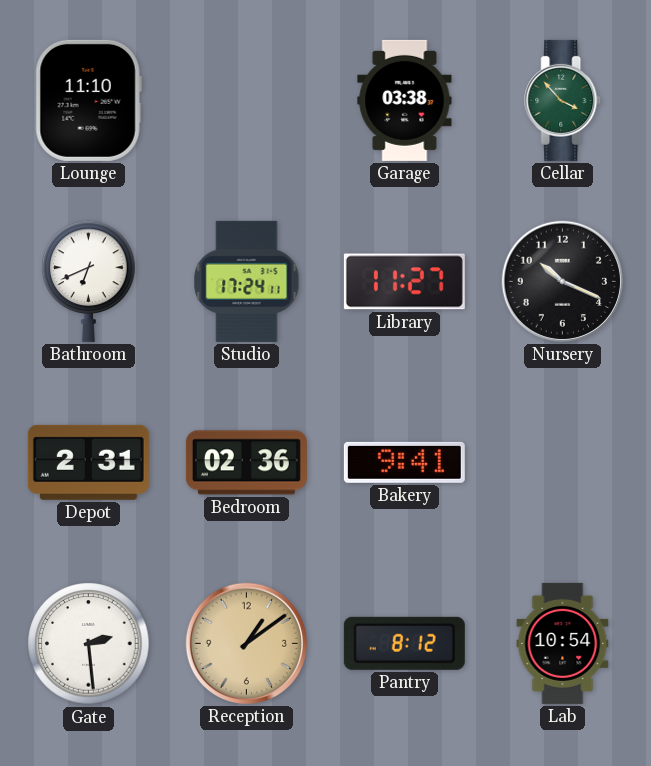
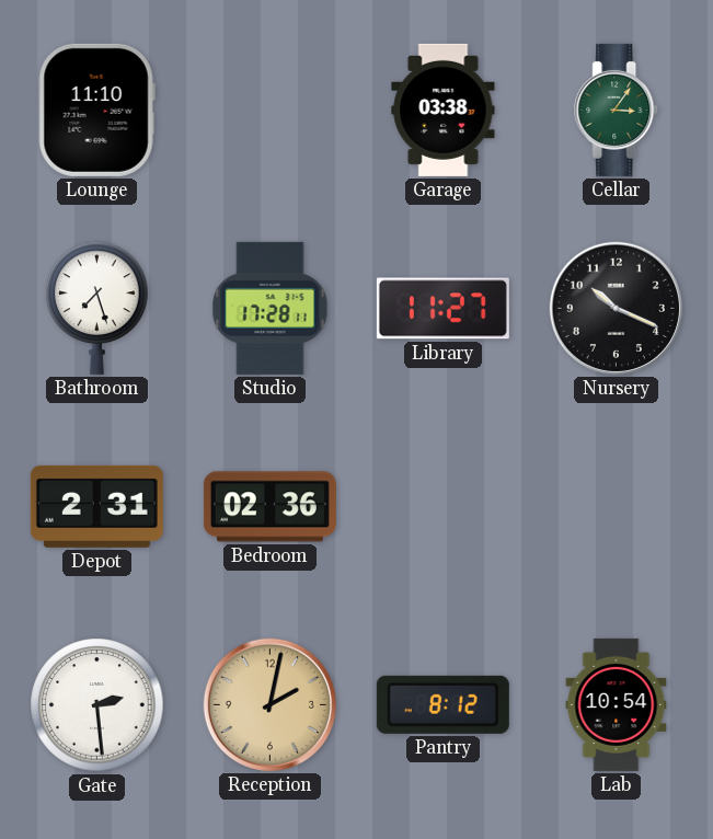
Cellar: 3:53 -> 3:06
Bathroom: 6:41 -> 7:27
Studio: 17:24 -> 17:28
Bakery: 9:41 -> none
Reception: 1:09 -> 2:02
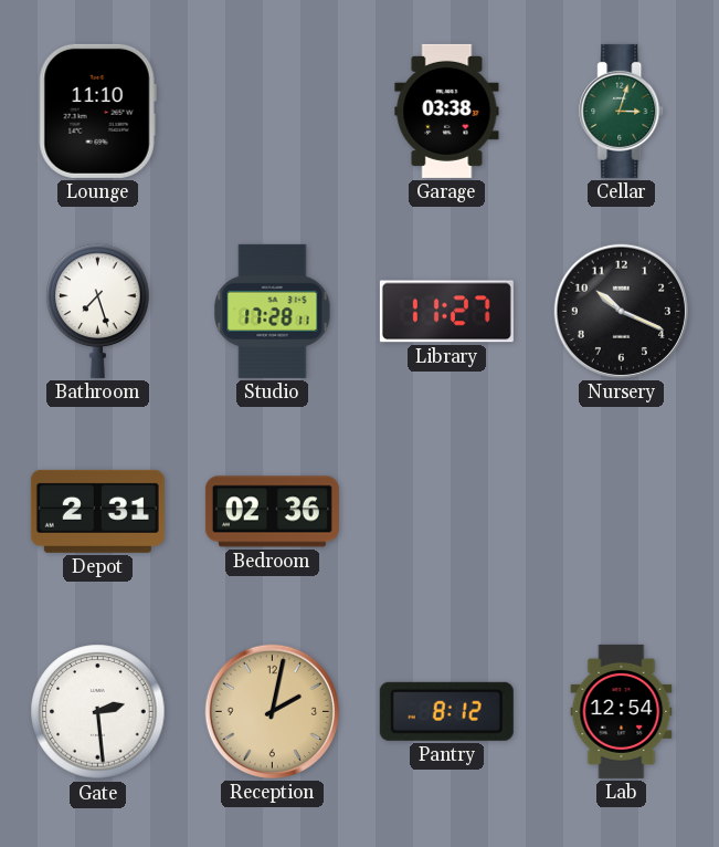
Cellar: 3:06 -> 3:03
Lab: 10:54 -> 12:54
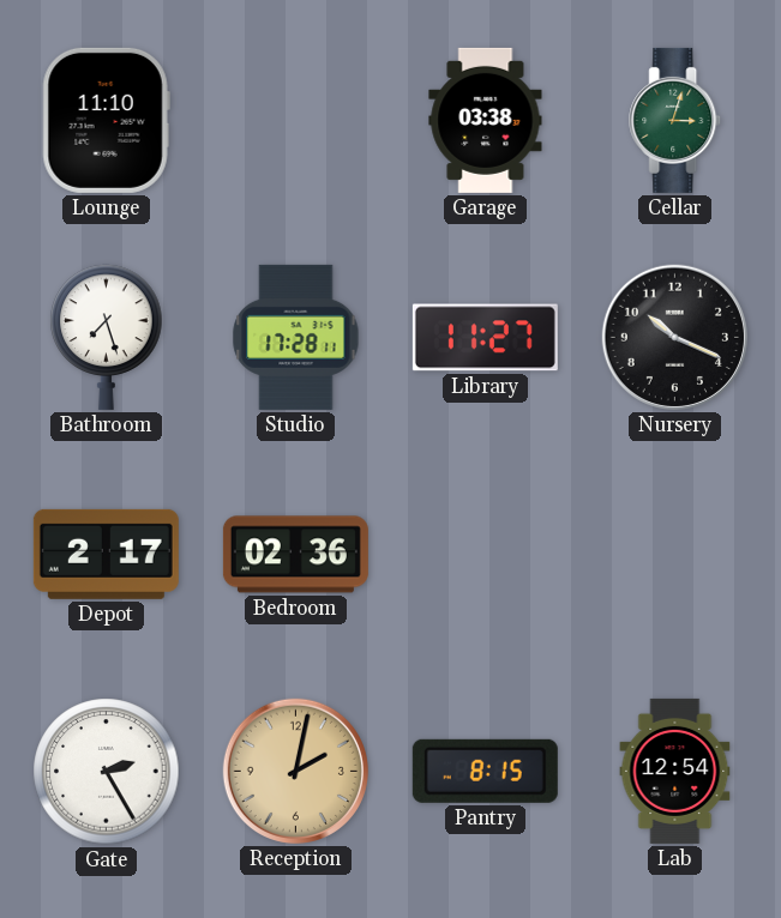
Depot: 2:31 -> 2:17
Gate: 2:29 -> 2:25
Pantry: 8:12 -> 8:15
